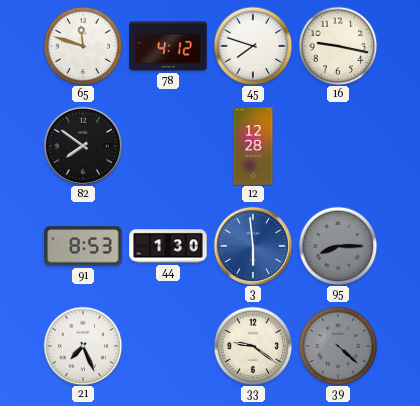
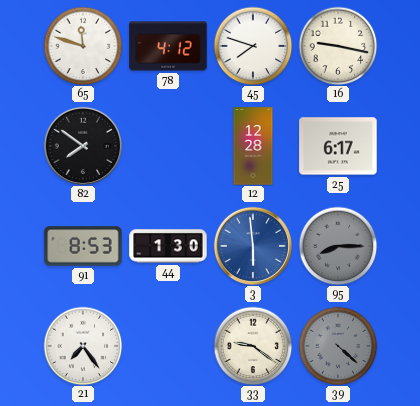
25: none -> 6:17
21: 7:26 -> 7:24
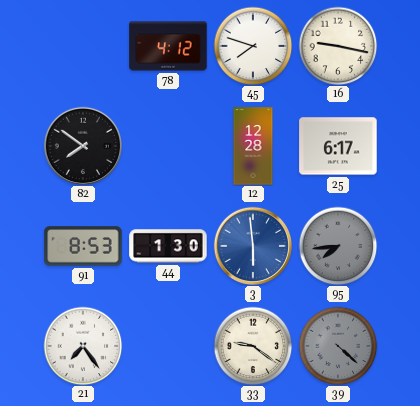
65: 11:48 -> none
95: 8:15 -> 7:44
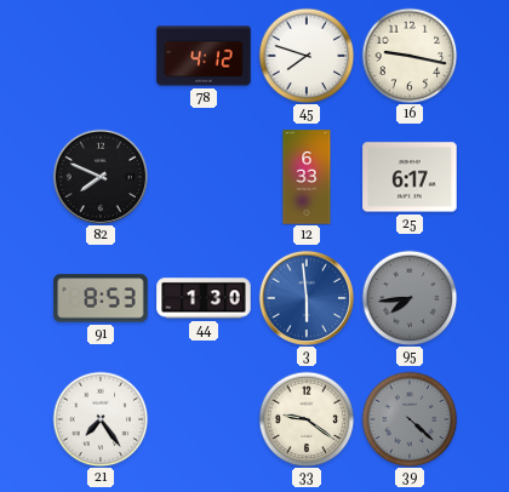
82: 7:51 -> 7:49
12: 12:28 -> 6:33
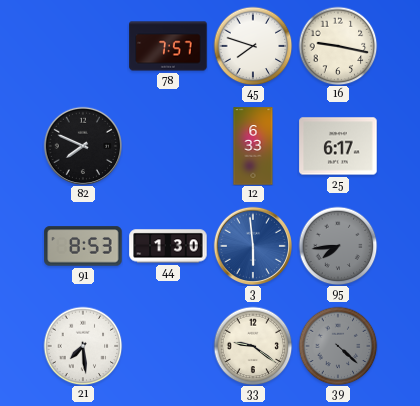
78: 4:12 -> 7:57
21: 7:24 -> 7:29
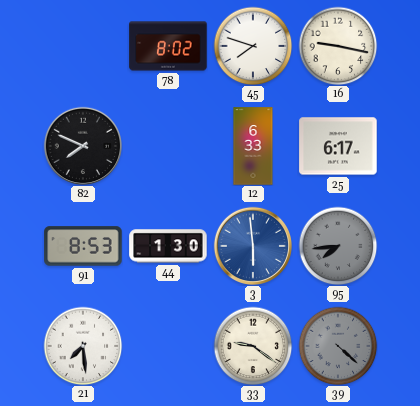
78: 7:57 -> 8:02
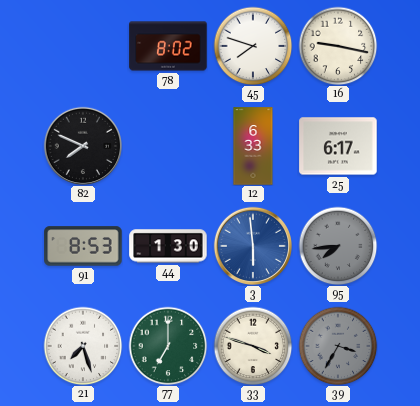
21: 7:29 -> 7:27
77: none -> 7:00
33: 9:21 -> 3:48
39: 4:22 -> 3:35
